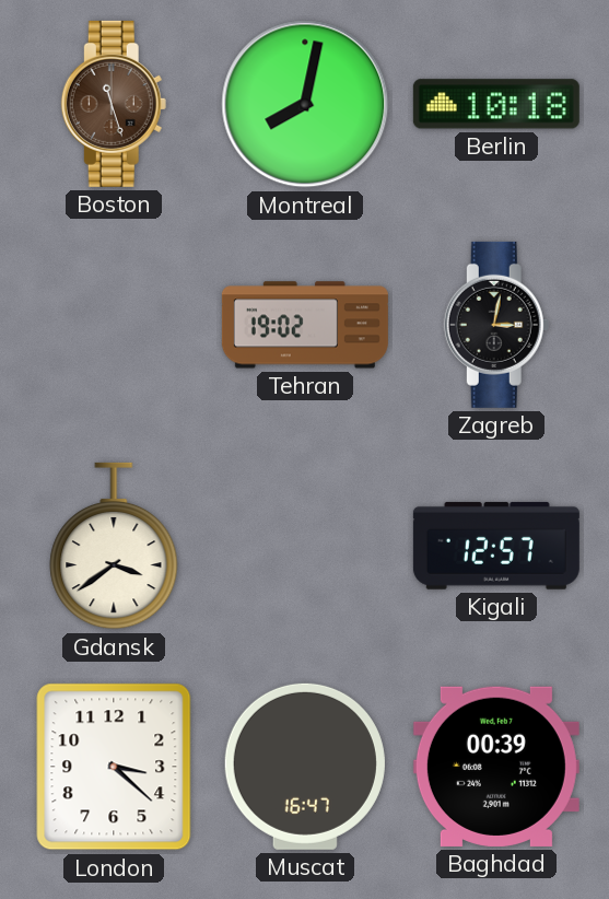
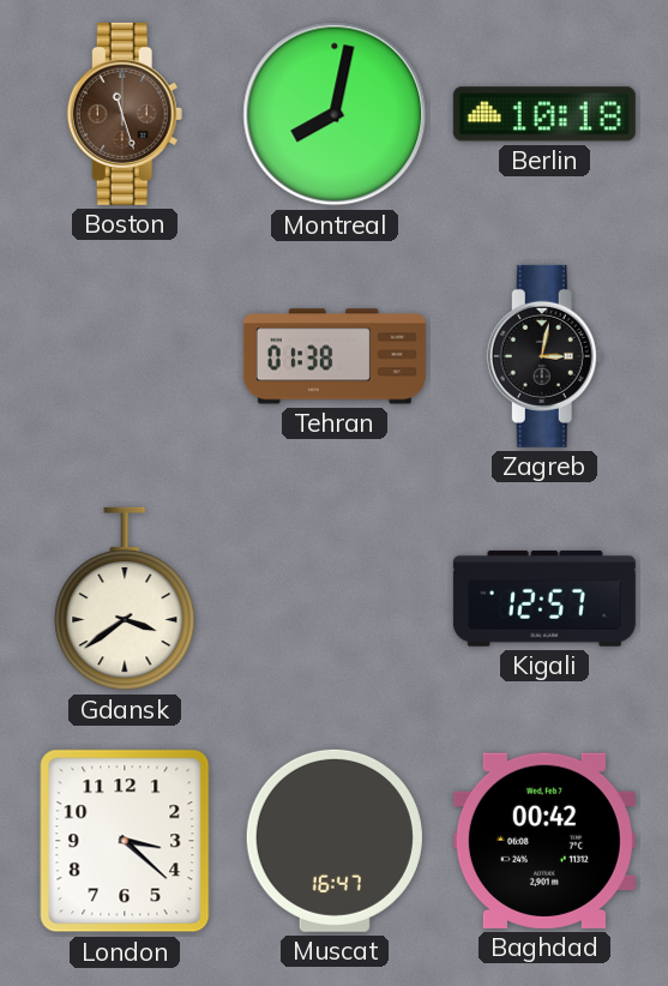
Tehran: 19:02 -> 01:38
Baghdad: 00:39 -> 00:42
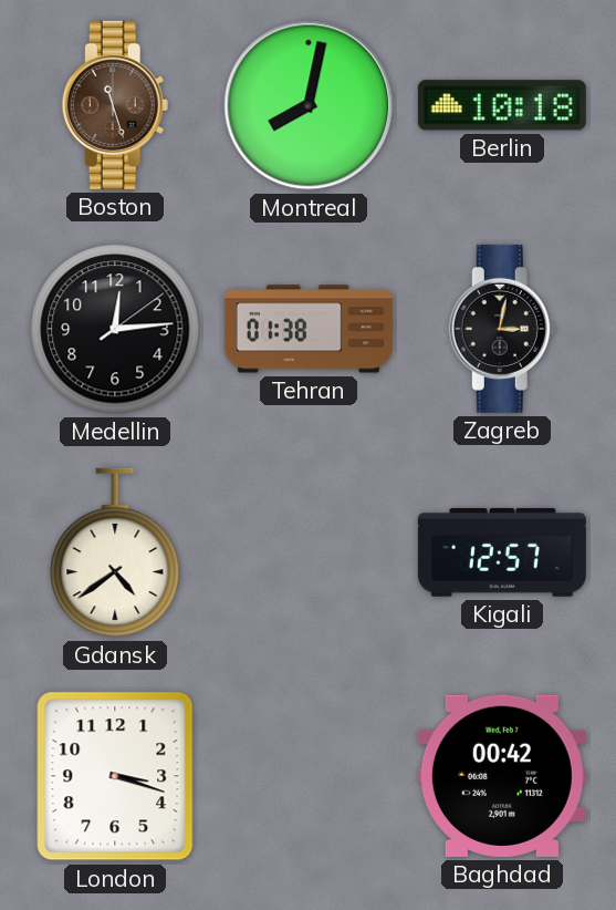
Medellin: none -> 12:14
Gdansk: 3:39 -> 4:39
London: 3:22 -> 3:18
Muscat: 16:47 -> none
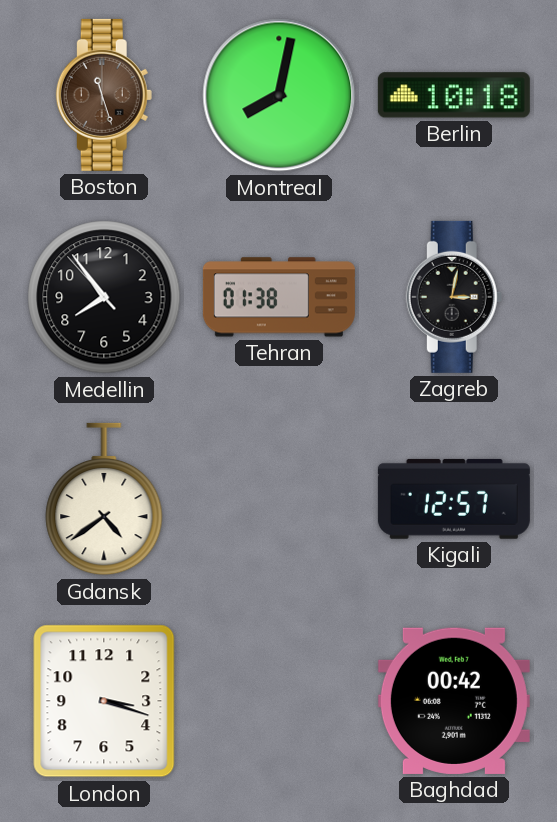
Medellin: 12:14 -> 7:53
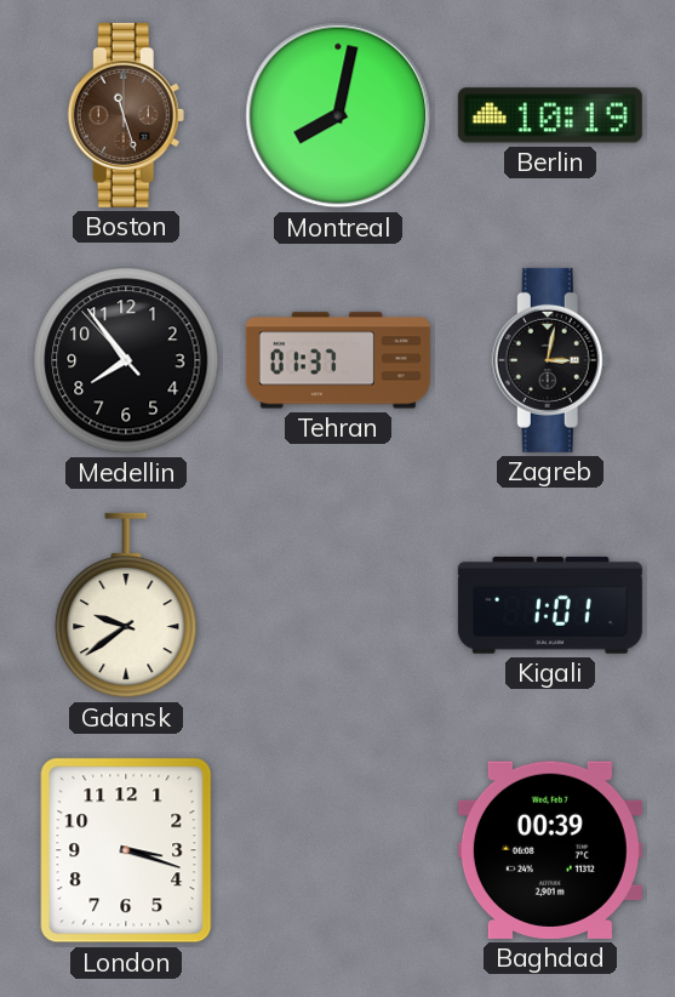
Berlin: 10:18 -> 10:19
Tehran: 01:38 -> 01:37
Gdansk: 4:39 -> 9:39
Kigali: 12:57 -> 1:01
Baghdad: 00:42 -> 00:39
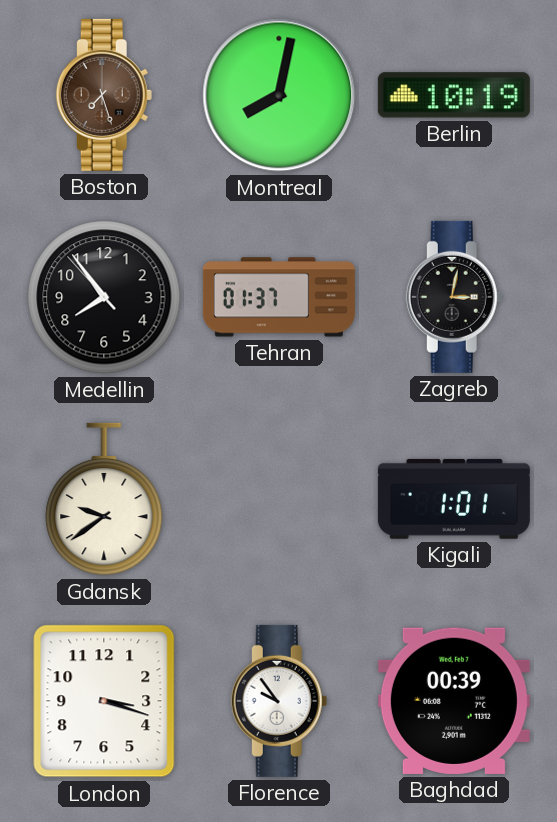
Boston: 11:27 -> 7:27
Florence: none -> 9:54
